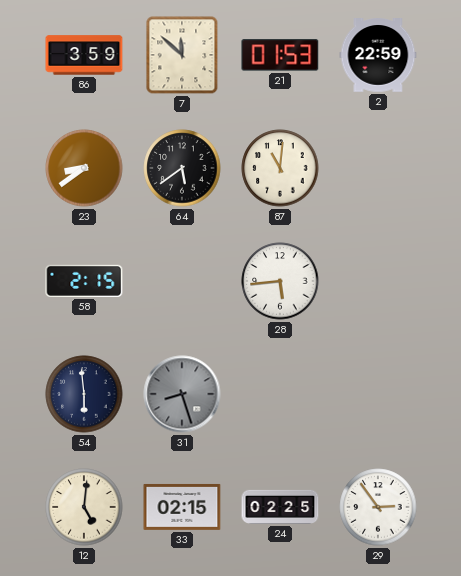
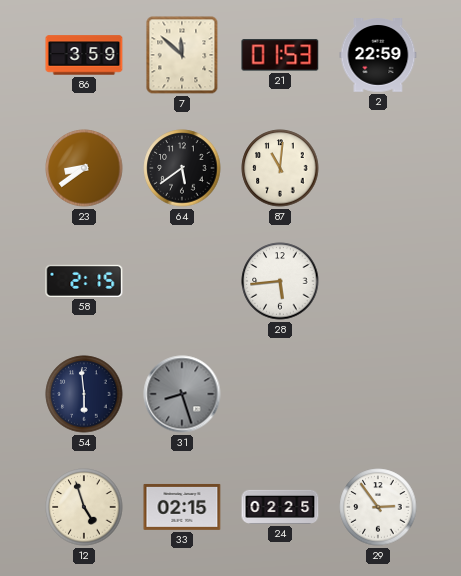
12: 5:01 -> 4:57
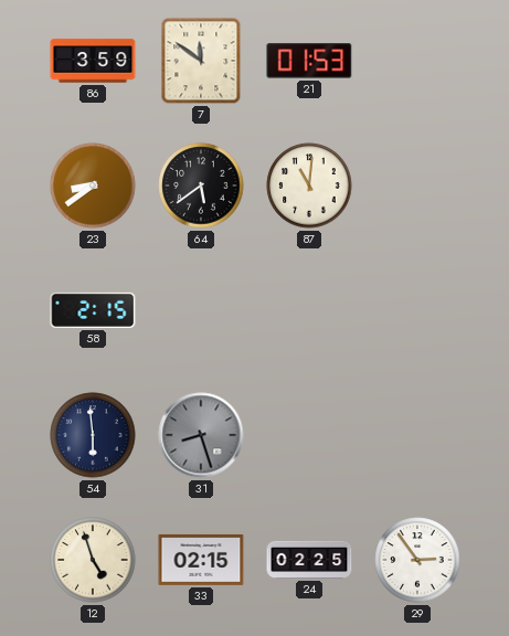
7: 11:52 -> 11:51
2: 22:59 -> none
28: 5:44 -> none
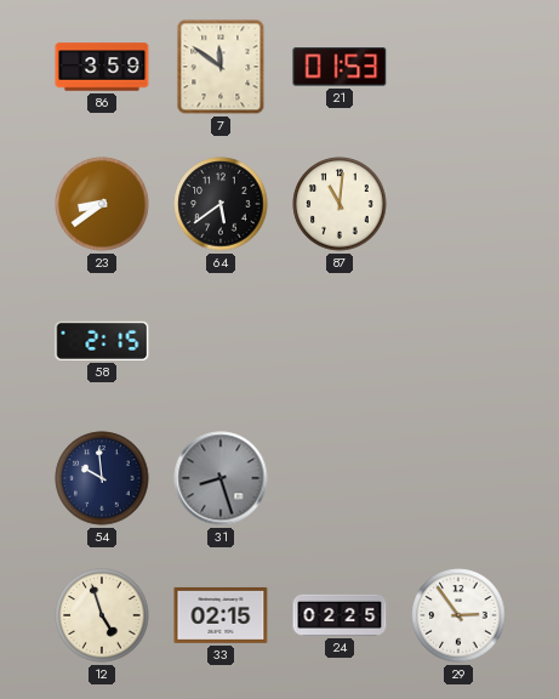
54: 5:59 -> 9:59
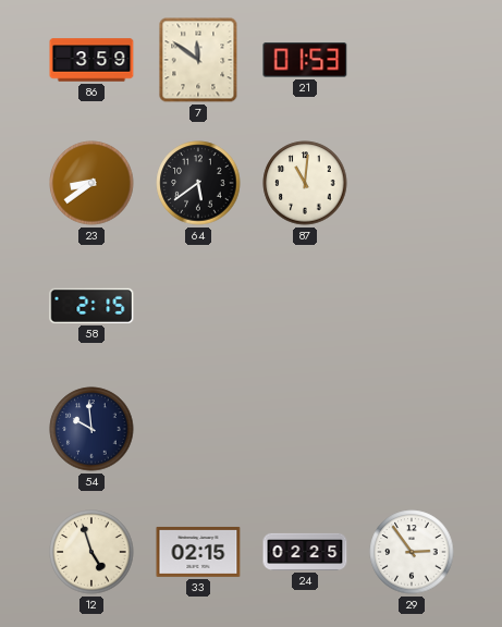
31: 8:27 -> none
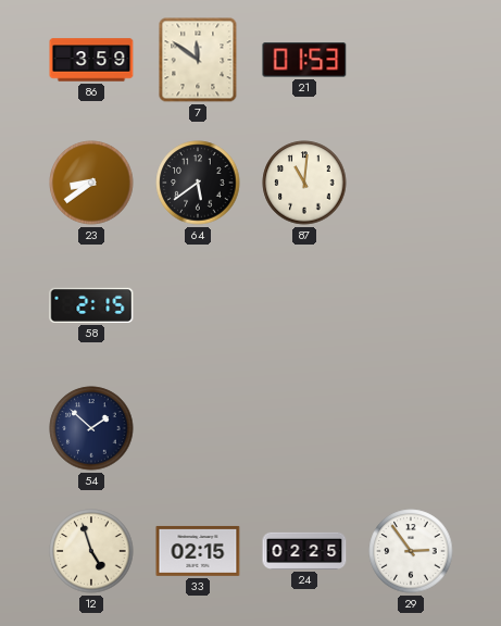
54: 9:59 -> 1:52
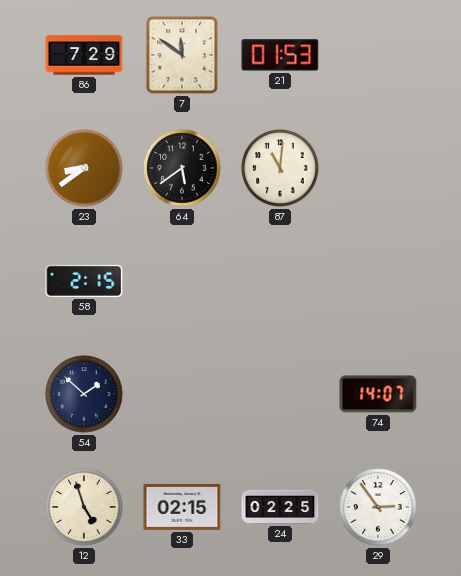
86: 3:59 -> 7:29
74: none -> 14:07
